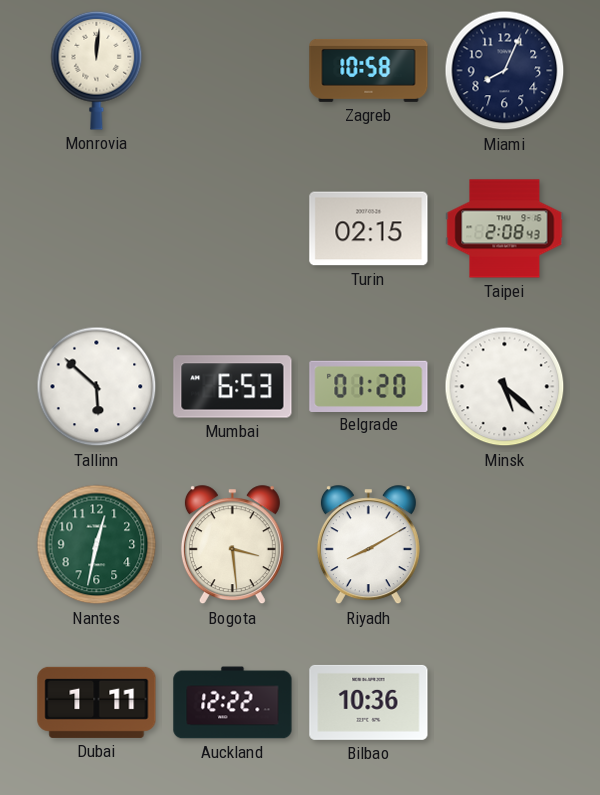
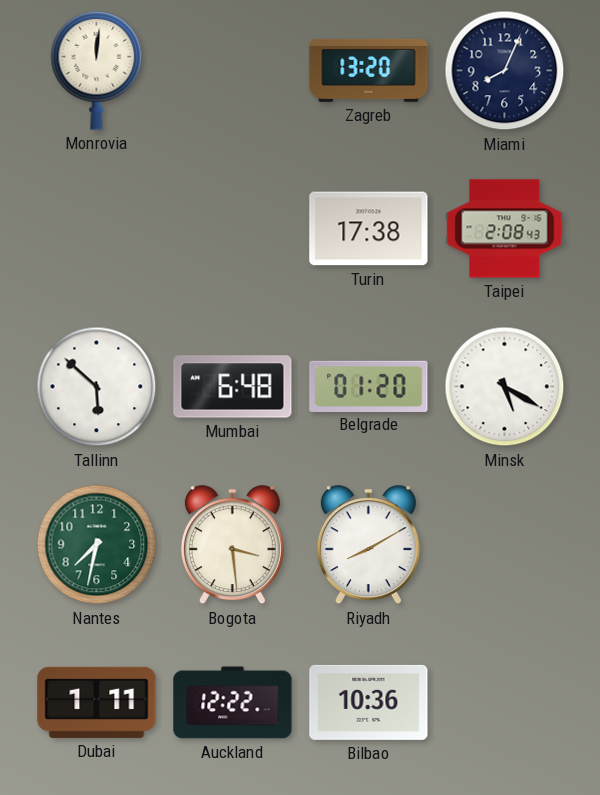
Zagreb: 10:58 -> 13:20
Turin: 02:15 -> 17:38
Mumbai: 6:53 -> 6:48
Minsk: 5:22 -> 5:20
Nantes: 12:32 -> 7:32
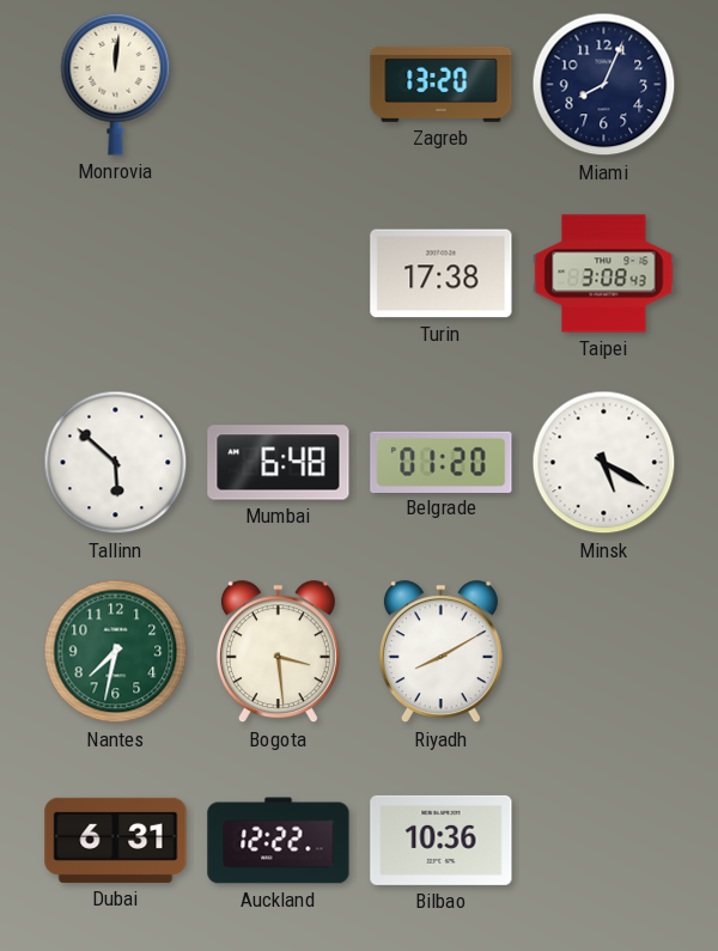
Taipei: 2:08 -> 3:08
Dubai: 1:11 -> 6:31
